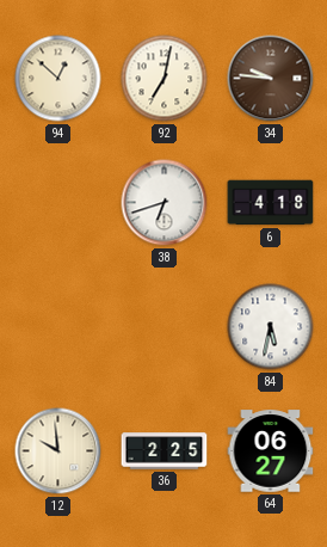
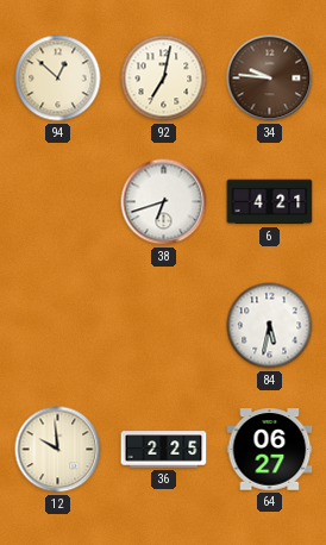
6: 4:18 -> 4:21
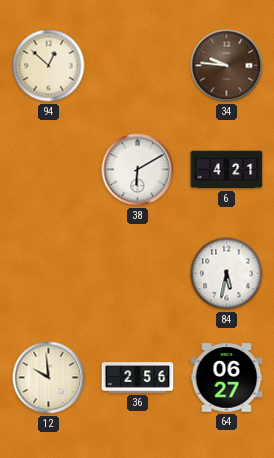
92: 7:02 -> none
38: 6:42 -> 6:10
36: 2:25 -> 2:56
